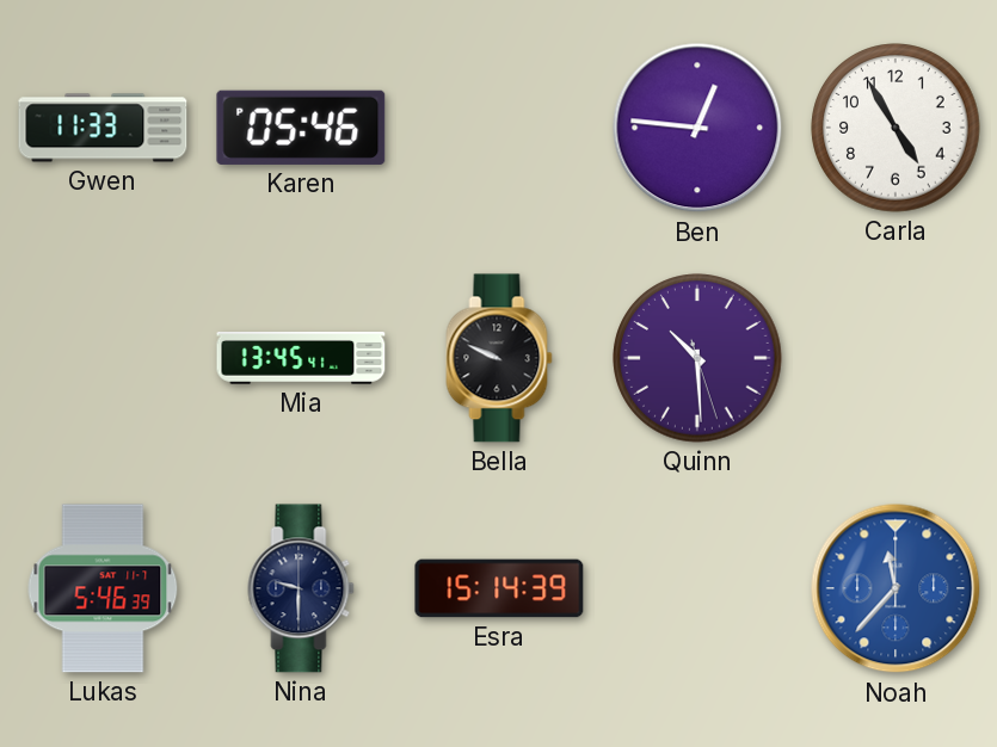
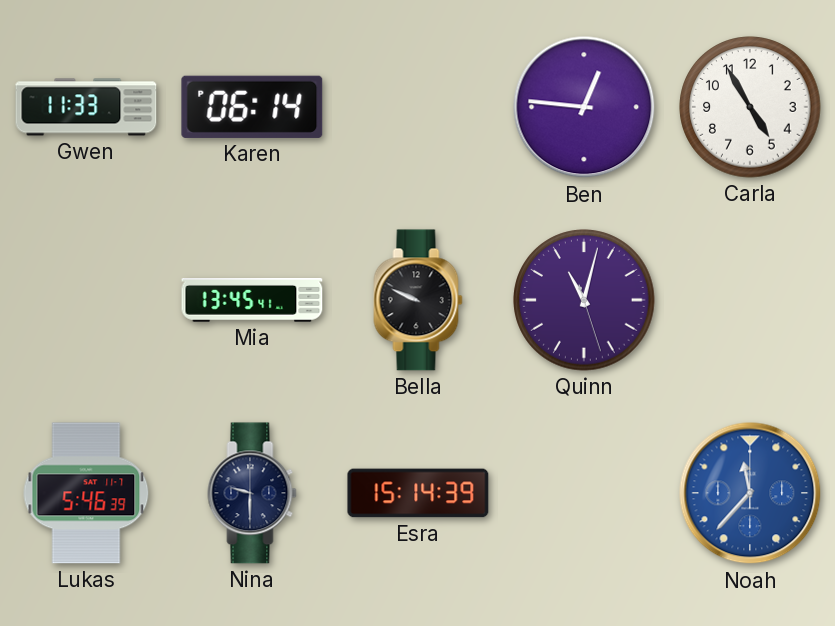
Karen: 05:46 -> 06:14
Quinn: 10:29 -> 11:02
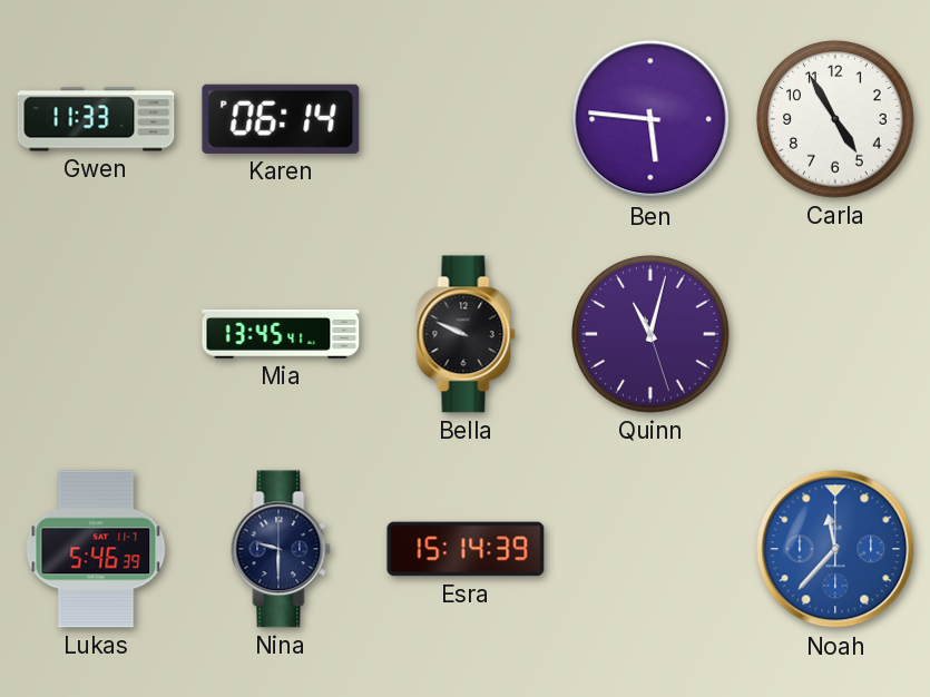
Ben: 12:46 -> 5:46
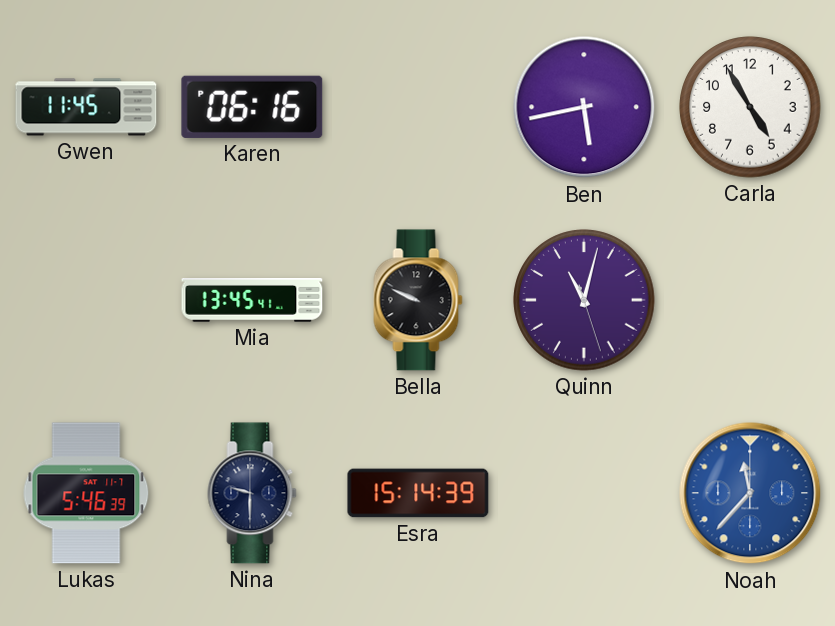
Gwen: 11:33 -> 11:45
Karen: 06:14 -> 06:16
Ben: 5:46 -> 5:43
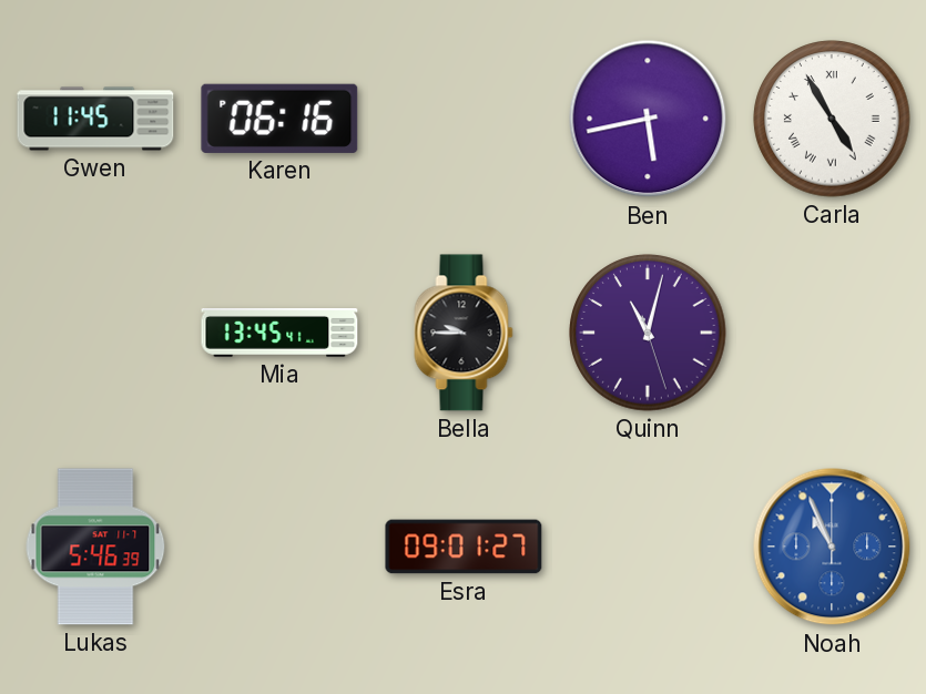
Carla numerals: Arabic -> Roman
Bella: 9:49 -> 9:45
Nina: 9:30 -> none
Esra: 15:14 -> 09:01
Noah: 11:37 -> 10:56
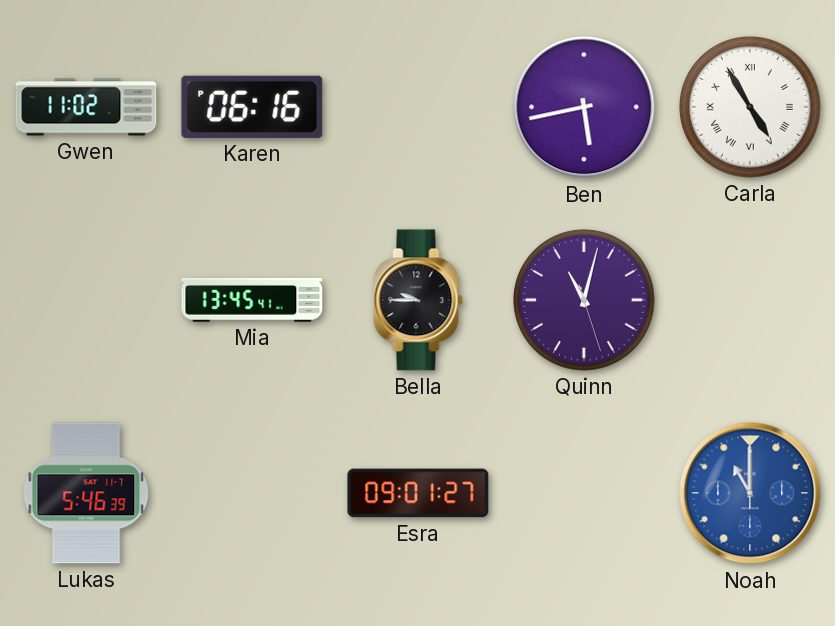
Gwen: 11:45 -> 11:02
Noah: 10:56 -> 11:00
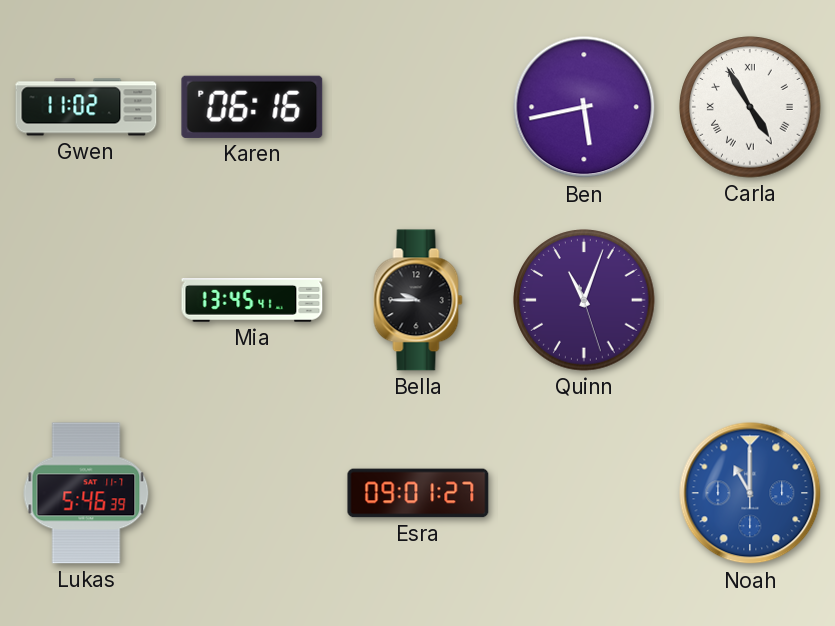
Quinn: 11:02 -> 11:03
